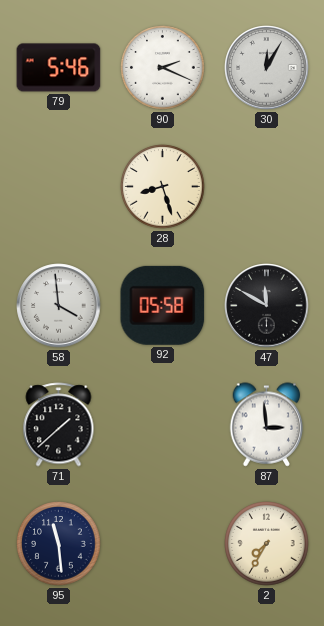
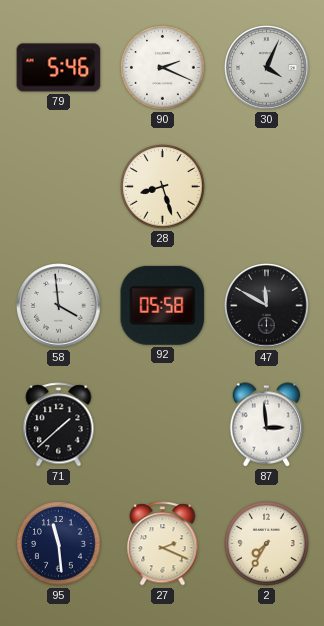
30: 12:05 -> 4:04
27: none -> 2:19
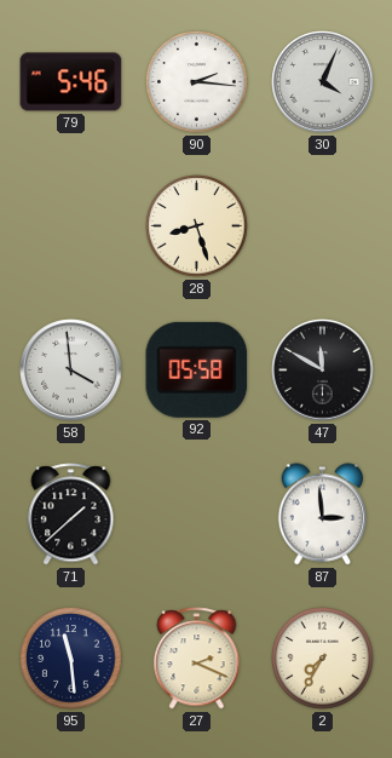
90: 2:19 -> 2:16
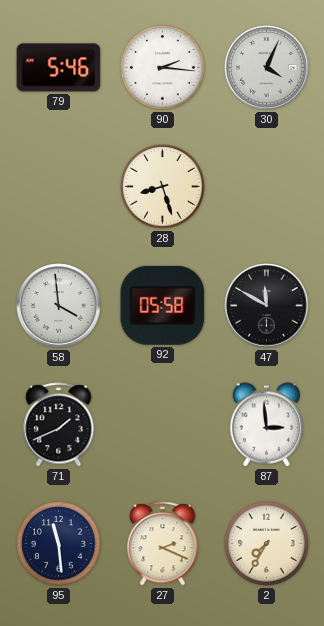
71: 1:38 -> 1:41
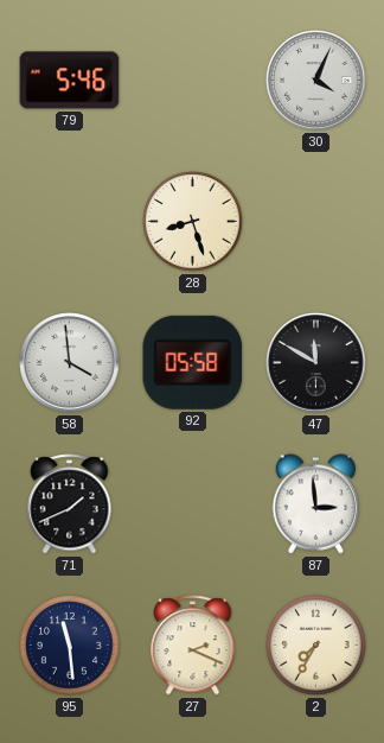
90: 2:16 -> none
